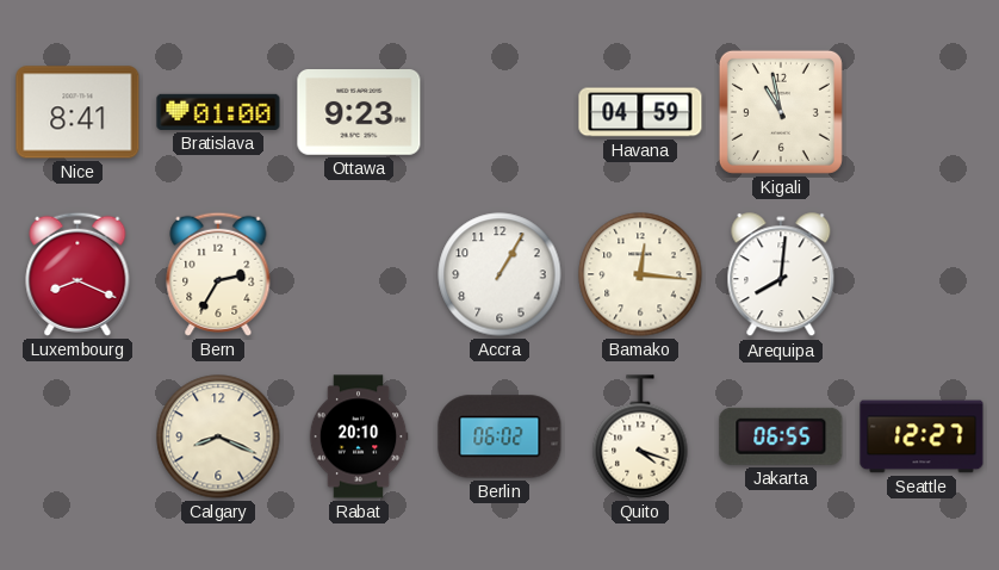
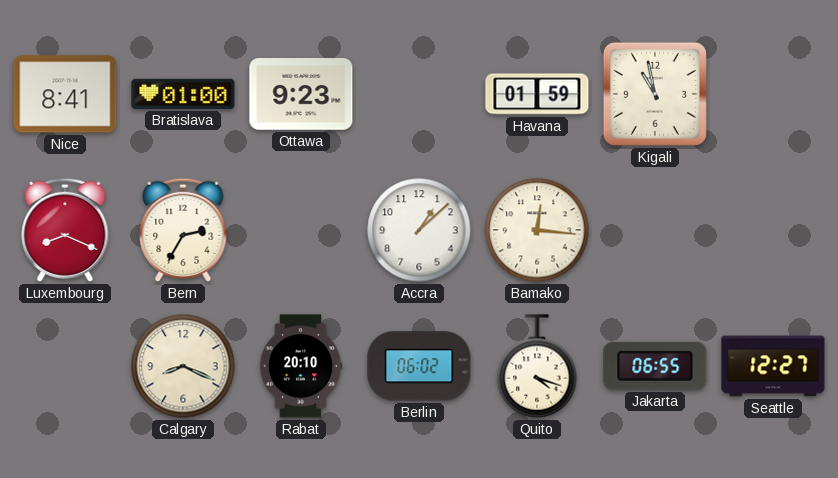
Havana: 04:59 -> 01:59
Accra: 1:05 -> 1:08
Arequipa: 8:01 -> none
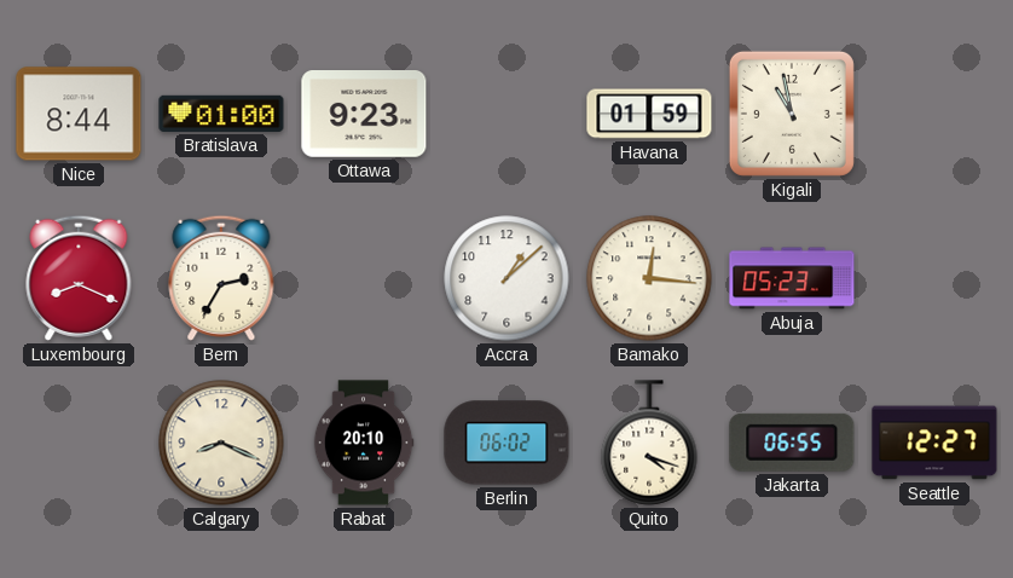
Nice: 8:41 -> 8:44
Abuja: none -> 05:23
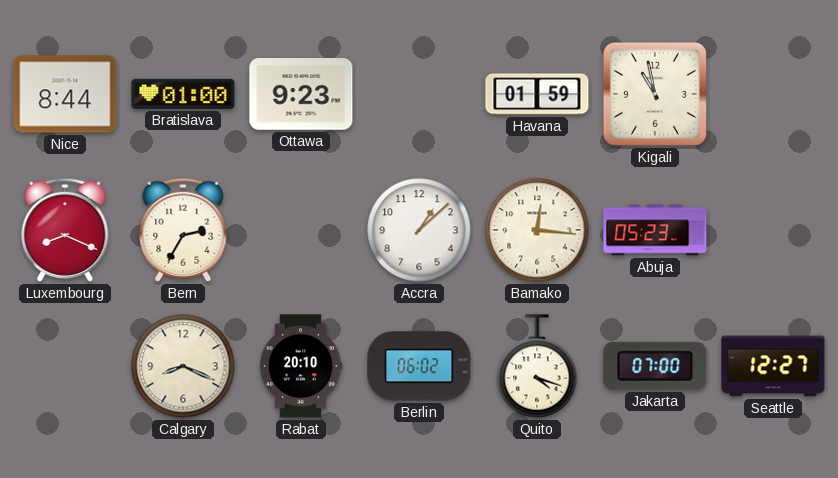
Jakarta: 06:55 -> 07:00
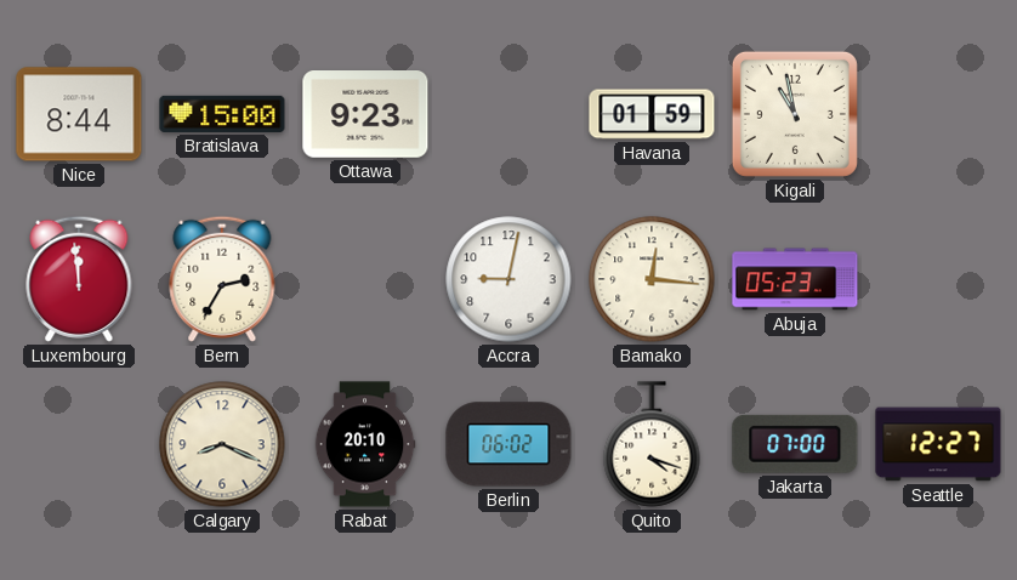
Bratislava: 01:00 -> 15:00
Luxembourg: 8:19 -> 11:59
Accra: 1:08 -> 9:02
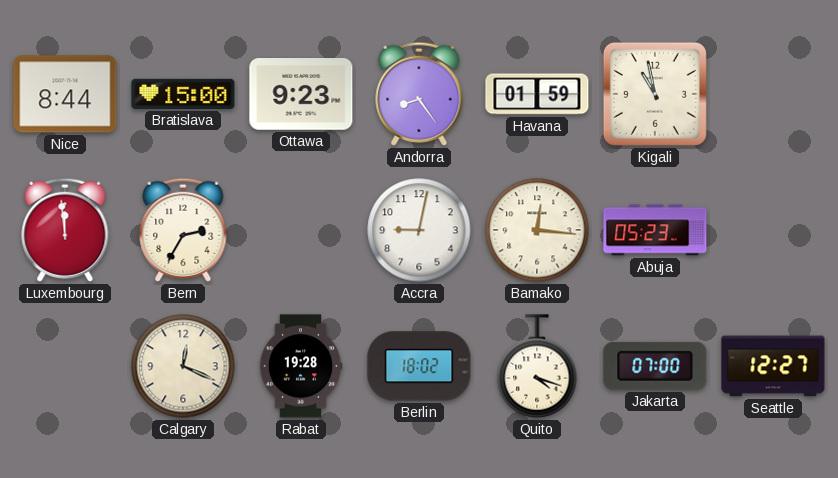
Andorra: none -> 8:24
Calgary: 8:19 -> 12:19
Rabat: 20:10 -> 19:28
Berlin: 06:02 -> 18:02
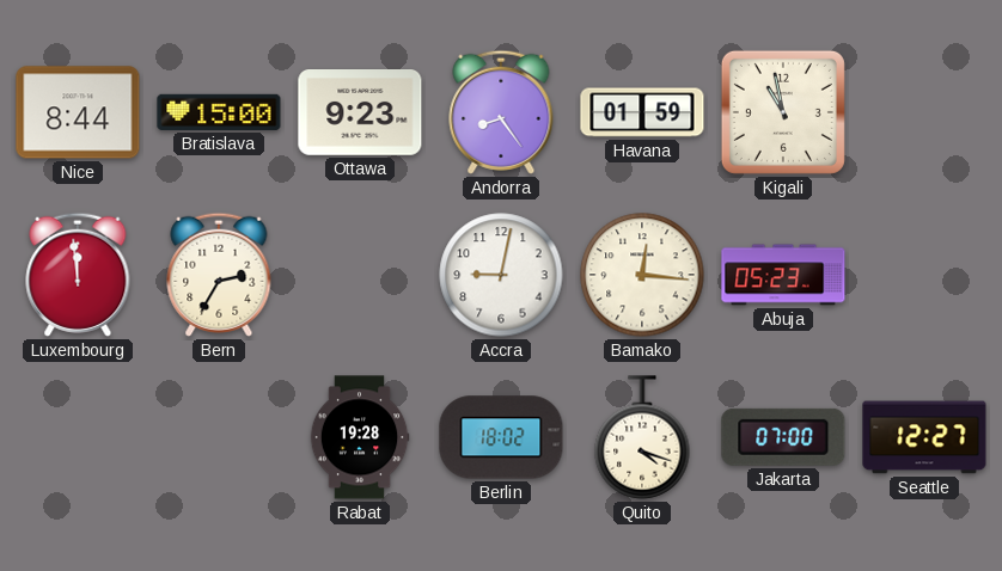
Calgary: 12:19 -> none
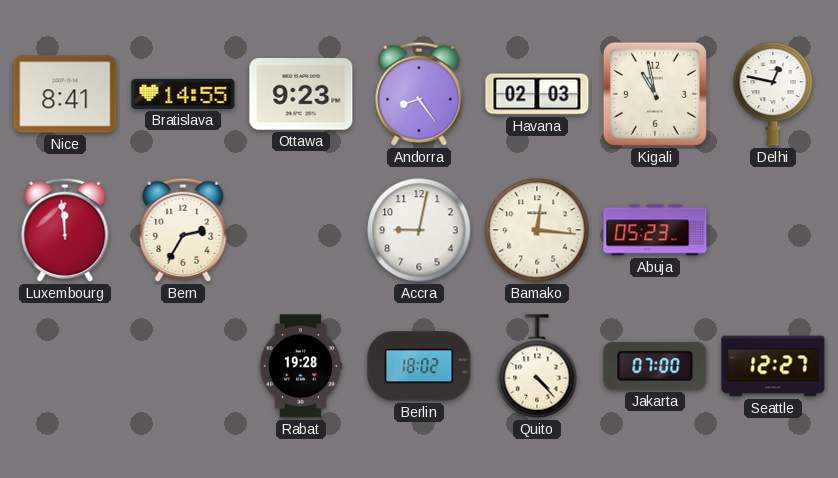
Nice: 8:44 -> 8:41
Bratislava: 15:00 -> 14:55
Havana: 01:59 -> 02:03
Delhi: none -> 12:47
Quito: 4:18 -> 4:23
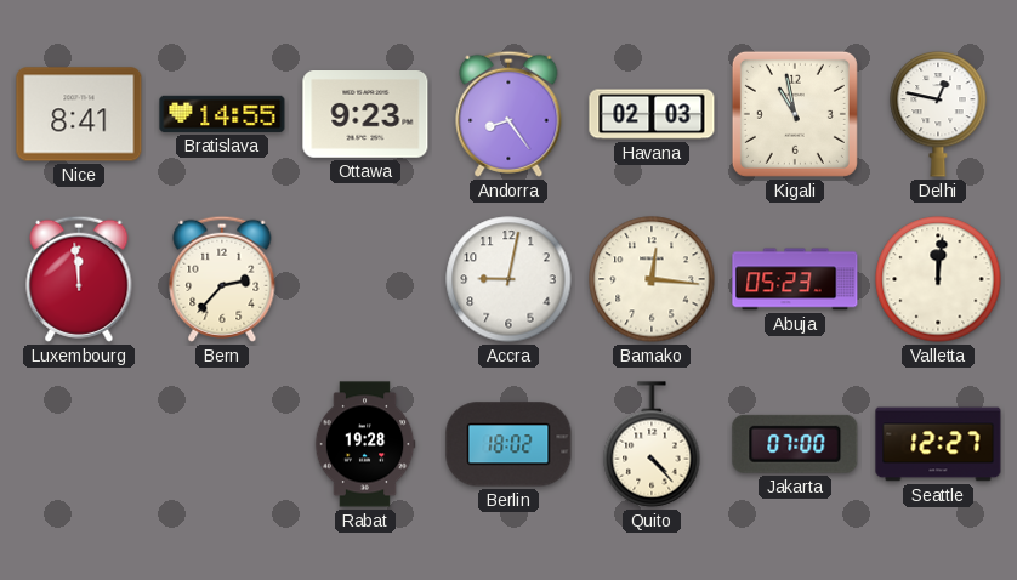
Bern: 2:35 -> 2:37
Valletta: none -> 12:01
